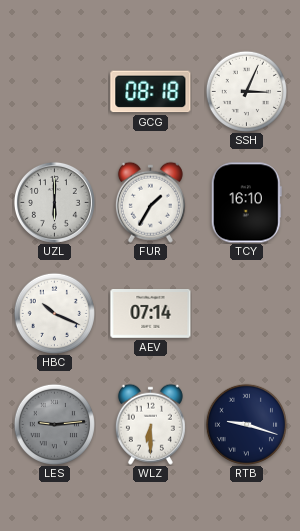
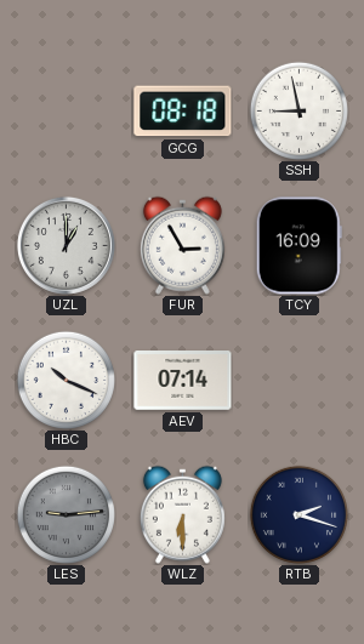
SSH: 3:04 -> 8:58
UZL: 6:00 -> 1:00
FUR: 1:35 -> 2:55
TCY: 16:10 -> 16:09
RTB: 9:18 -> 2:18
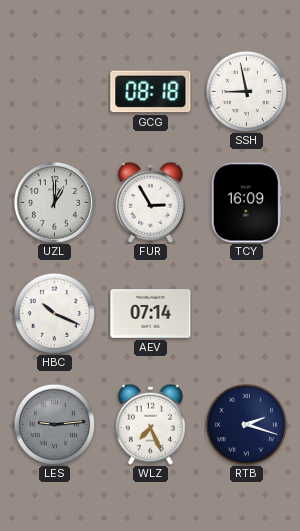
WLZ: 6:30 -> 7:26
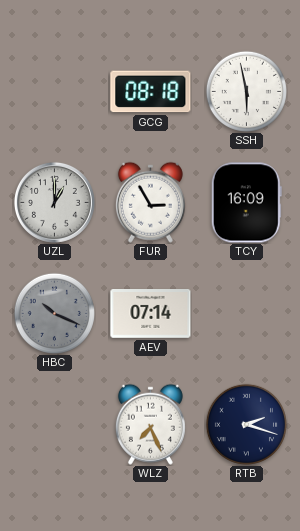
SSH: 8:58 -> 5:58
HBC dial: white -> grey
LES: 9:14 -> none
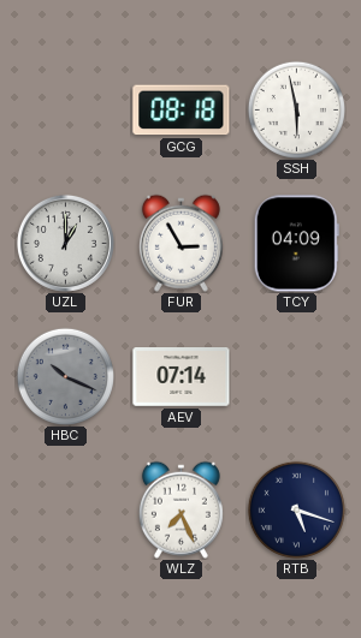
TCY: 16:09 -> 04:09
RTB: 2:18 -> 5:18
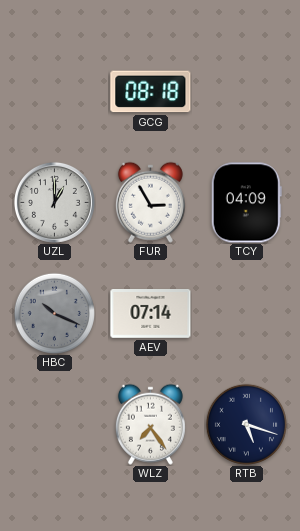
SSH: 5:58 -> none
WLZ: 7:26 -> 7:24
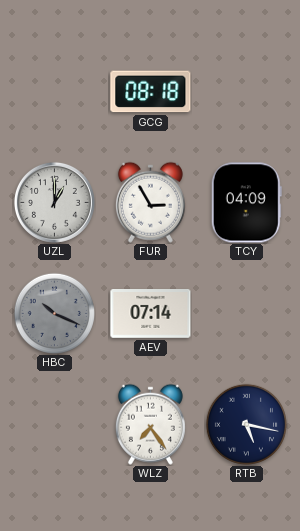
RTB: 5:18 -> 5:17
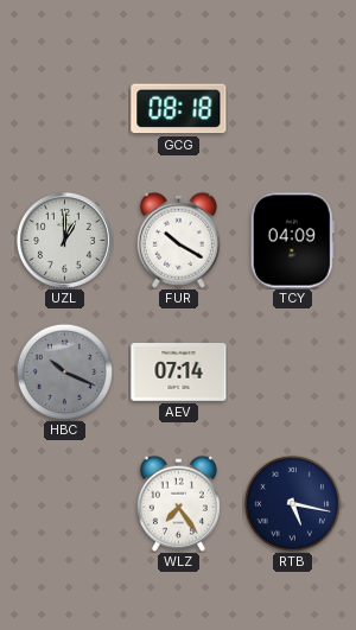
FUR: 2:55 -> 10:20
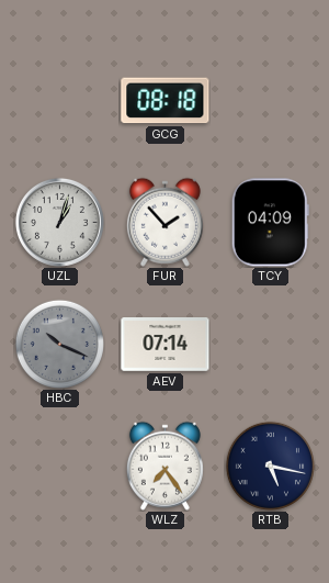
UZL: 1:00 -> 1:03
FUR: 10:20 -> 1:53
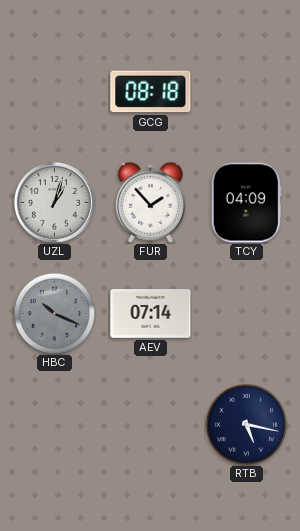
WLZ: 7:24 -> none
